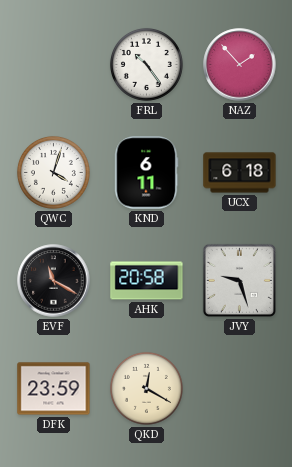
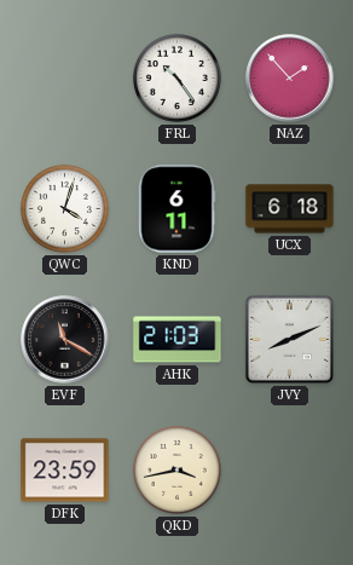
AHK: 20:58 -> 21:03
JVY: 9:27 -> 8:11
QKD: 12:20 -> 3:43
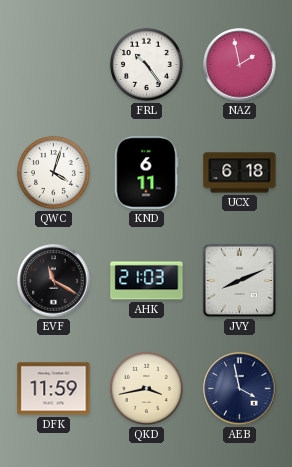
NAZ: 1:53 -> 1:58
DFK: 23:59 -> 11:59
AEB: none -> 3:58
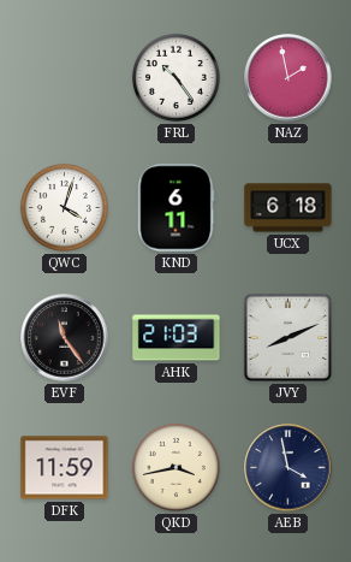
EVF: 11:20 -> 11:24
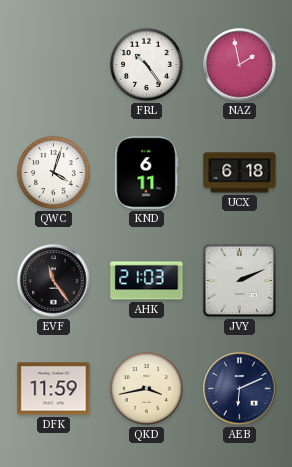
JVY: 8:11 -> 2:11
AEB: 3:58 -> 6:11
